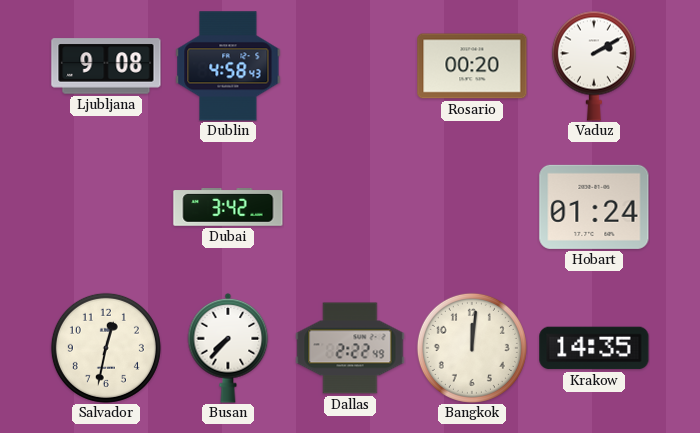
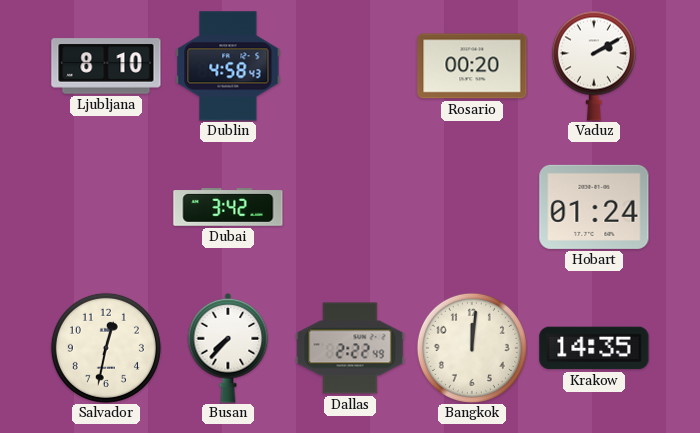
Ljubljana: 9:08 -> 8:10
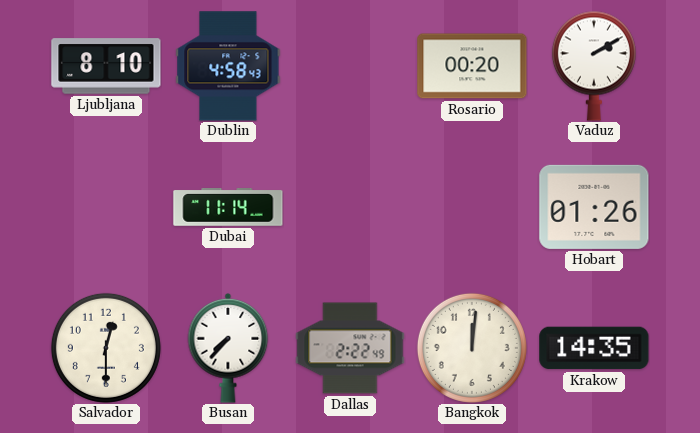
Dubai: 3:42 -> 11:14
Hobart: 01:24 -> 01:26
Salvador: 12:32 -> 12:30
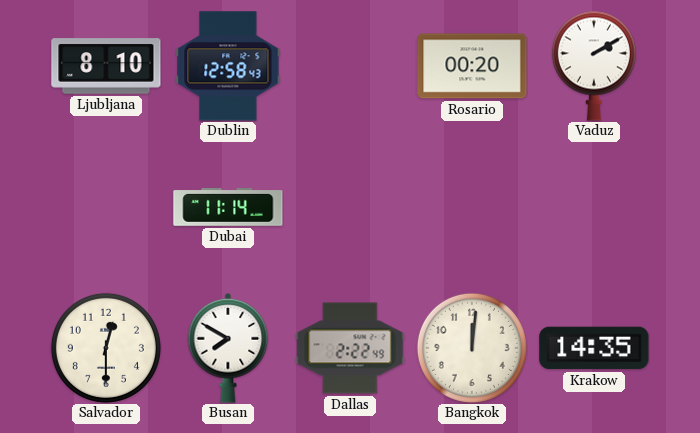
Dublin: 4:58 -> 12:58
Hobart: 01:26 -> none
Busan: 7:37 -> 7:50
